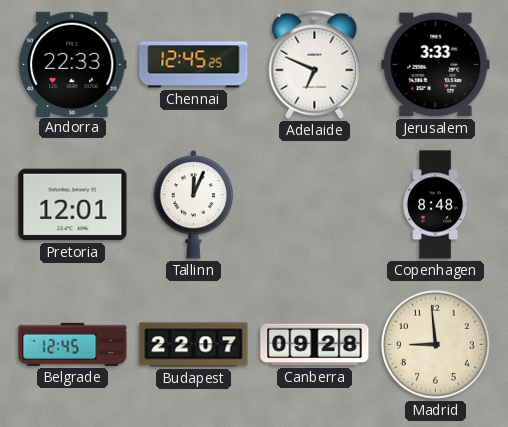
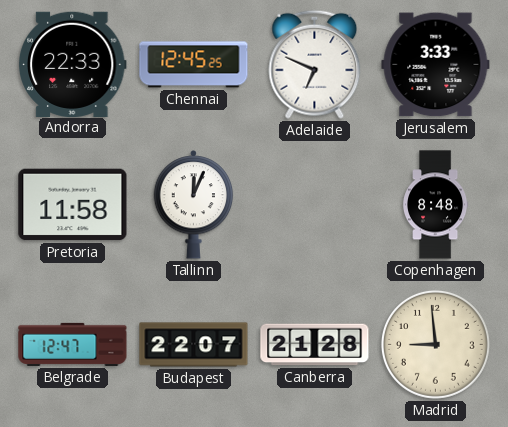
Pretoria: 12:01 -> 11:58
Belgrade: 12:45 -> 12:47
Canberra: 09:28 -> 21:28
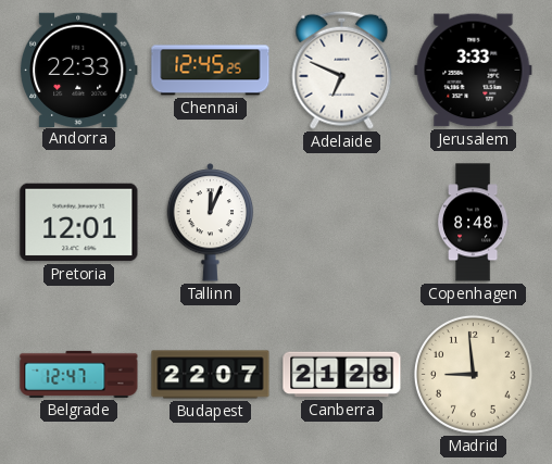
Pretoria: 11:58 -> 12:01
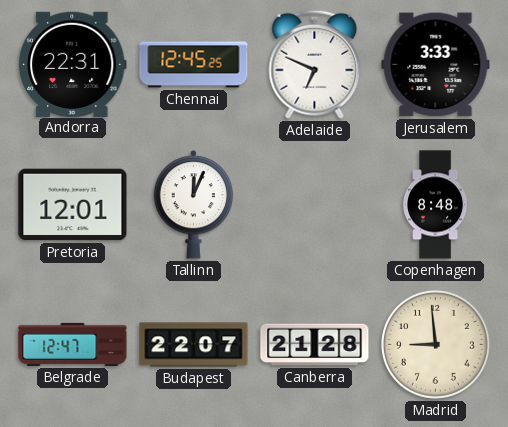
Andorra: 22:33 -> 22:31
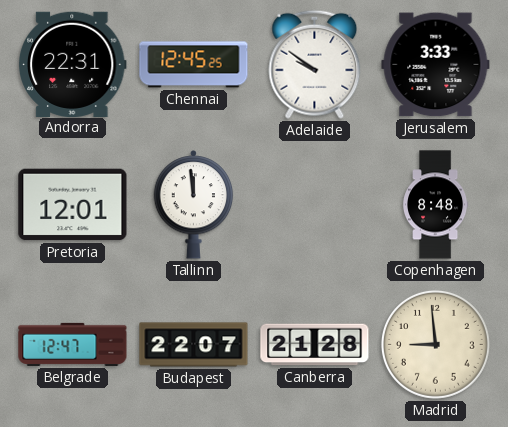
Adelaide: 6:49 -> 9:51
Tallinn: 12:04 -> 11:59
